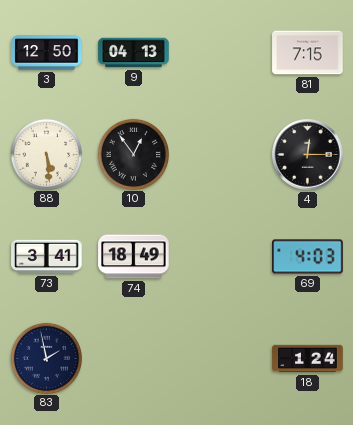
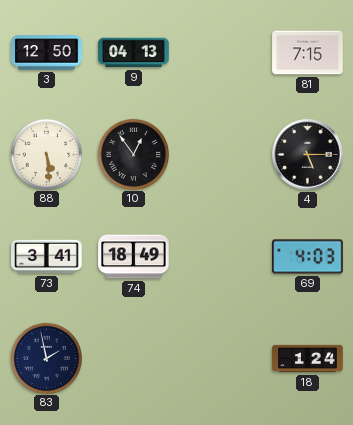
4: 12:15 -> 5:15
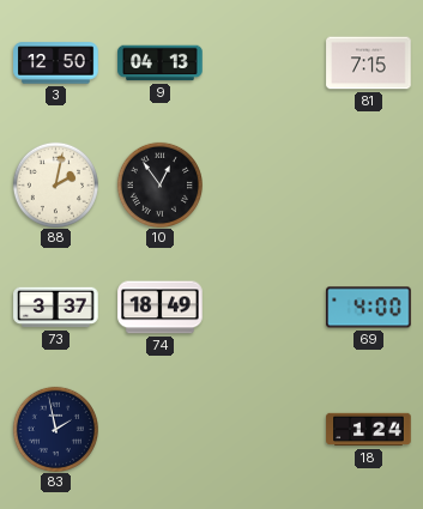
88: 5:29 -> 2:02
4: 5:15 -> none
73: 3:41 -> 3:37
69: 4:03 -> 4:00
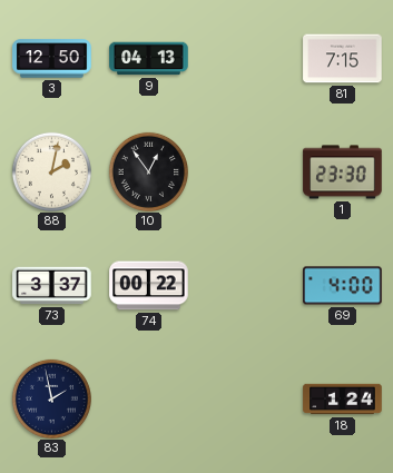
1: none -> 23:30
74: 18:49 -> 00:22
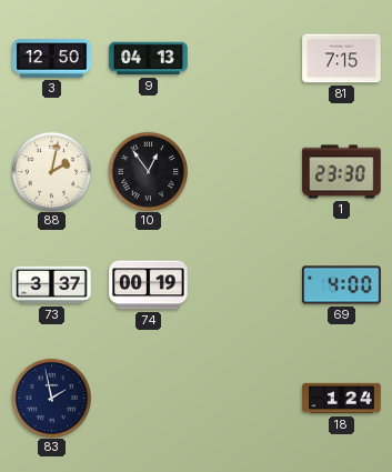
74: 00:22 -> 00:19
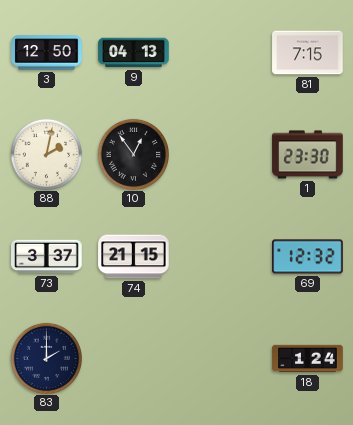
74: 00:19 -> 21:15
69: 4:00 -> 12:32
83: 1:58 -> 2:00
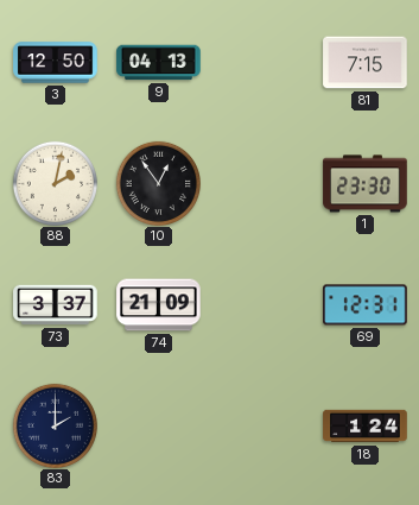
74: 21:15 -> 21:09
69: 12:32 -> 12:31
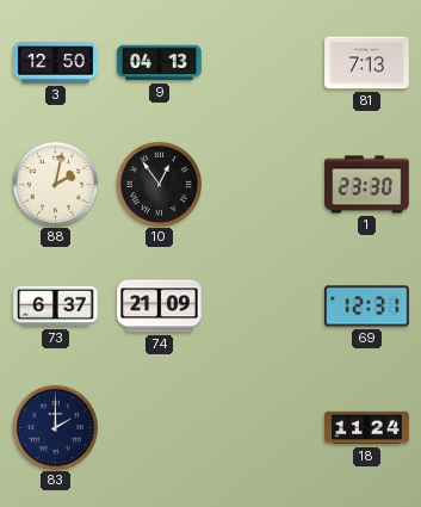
81: 7:15 -> 7:13
73: 3:37 -> 6:37
18: 1:24 -> 11:24
